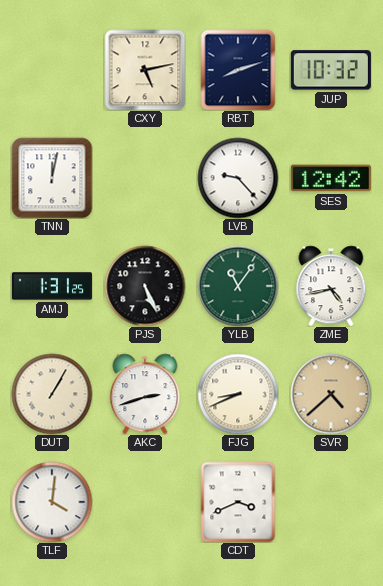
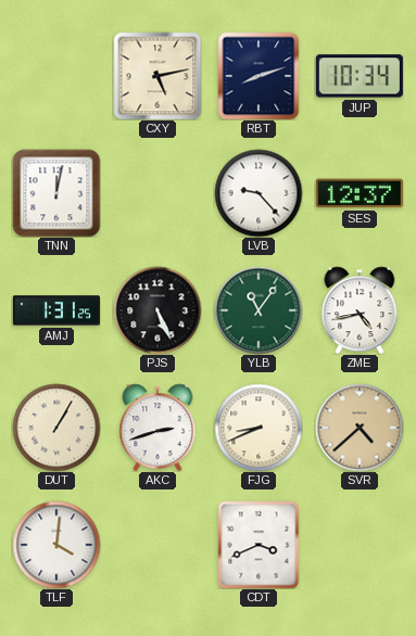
JUP: 10:32 -> 10:34
SES: 12:42 -> 12:37
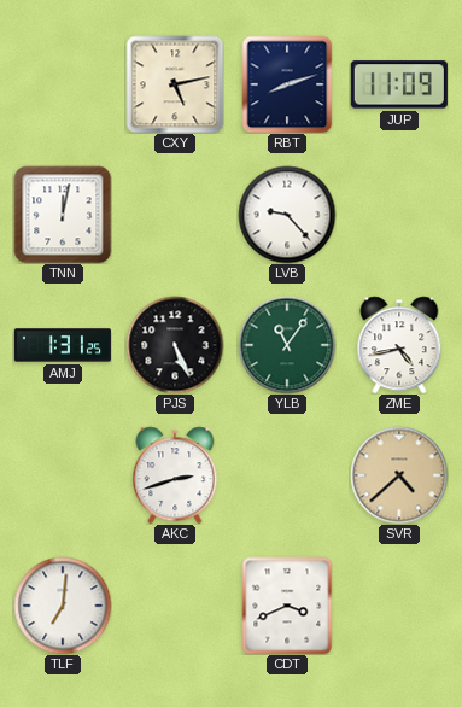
JUP: 10:34 -> 11:09
SES: 12:37 -> none
DUT: 1:05 -> none
FJG: 8:41 -> none
TLF: 4:01 -> 7:01
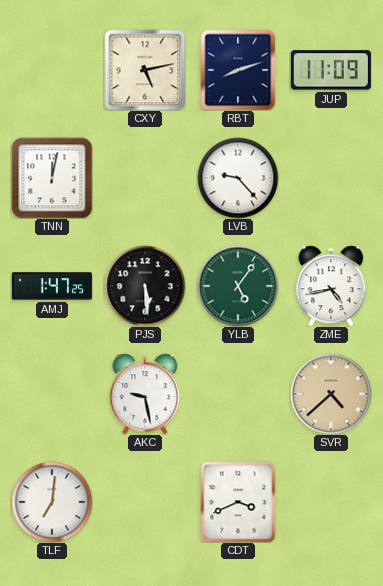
AMJ: 1:31 -> 1:47
PJS: 5:26 -> 5:29
YLB: 11:06 -> 5:06
AKC: 2:42 -> 9:28
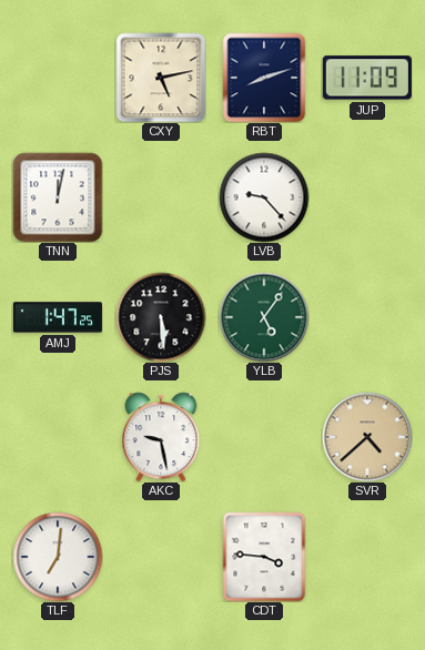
ZME: 4:43 -> none
CDT: 3:41 -> 3:46
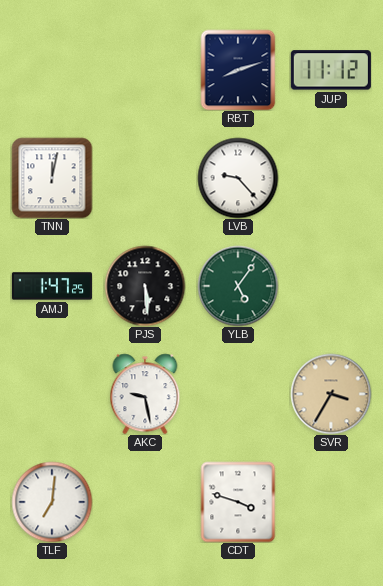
CXY: 5:13 -> none
JUP: 11:09 -> 11:12
SVR: 4:38 -> 3:35
CDT: 3:46 -> 3:48
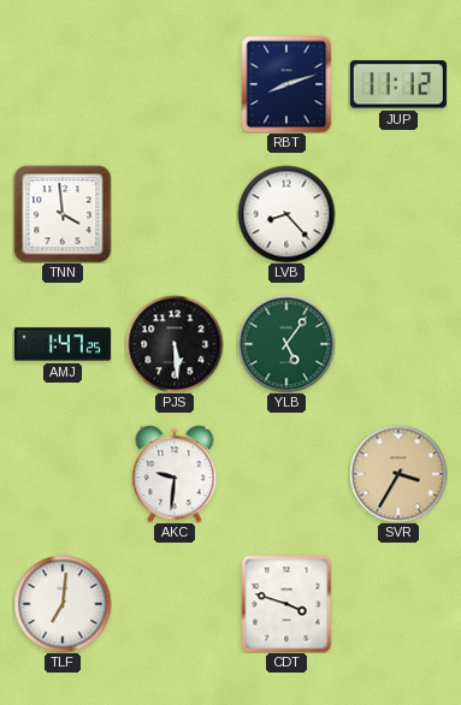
TNN: 12:02 -> 3:59
LVB: 9:23 -> 8:23
AKC: 9:28 -> 9:31
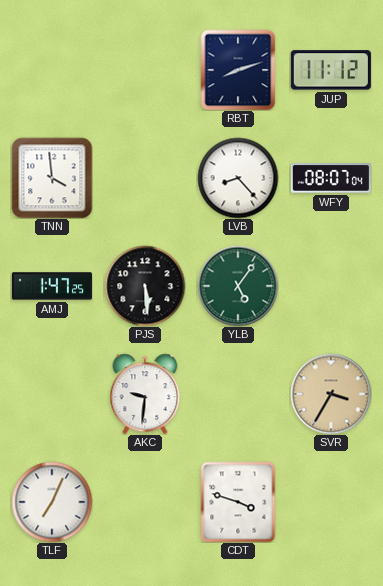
WFY: none -> 08:07
TLF: 7:01 -> 7:04
